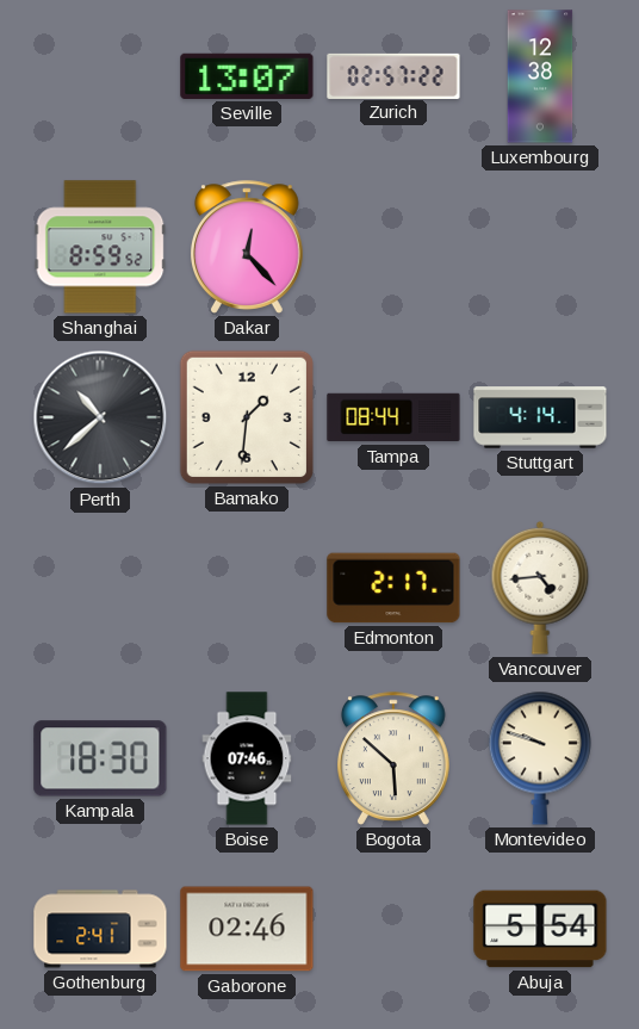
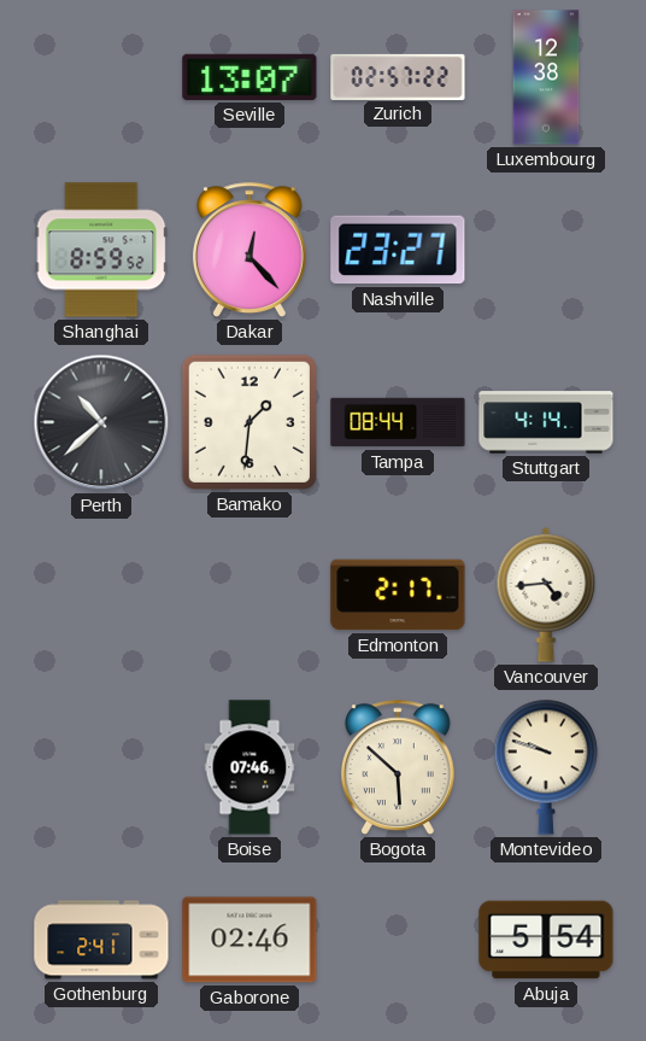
Nashville: none -> 23:27
Kampala: 18:30 -> none
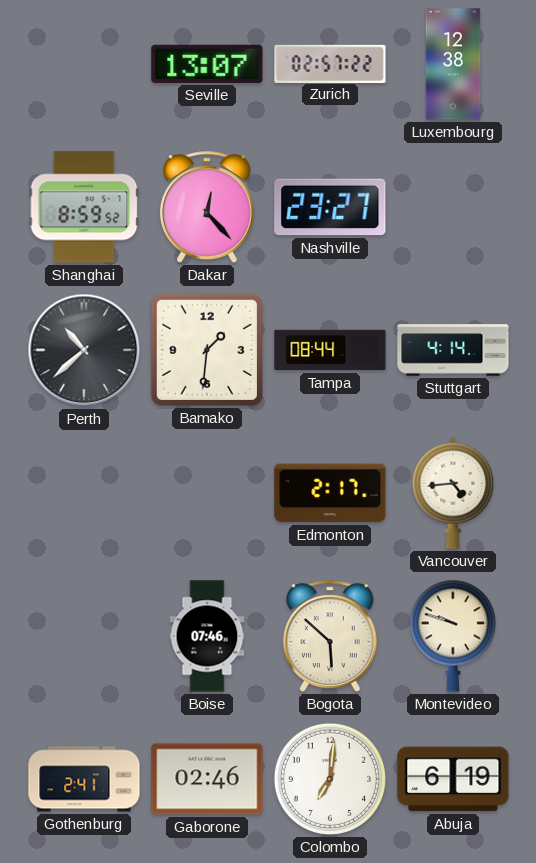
Colombo: none -> 7:01
Abuja: 5:54 -> 6:19
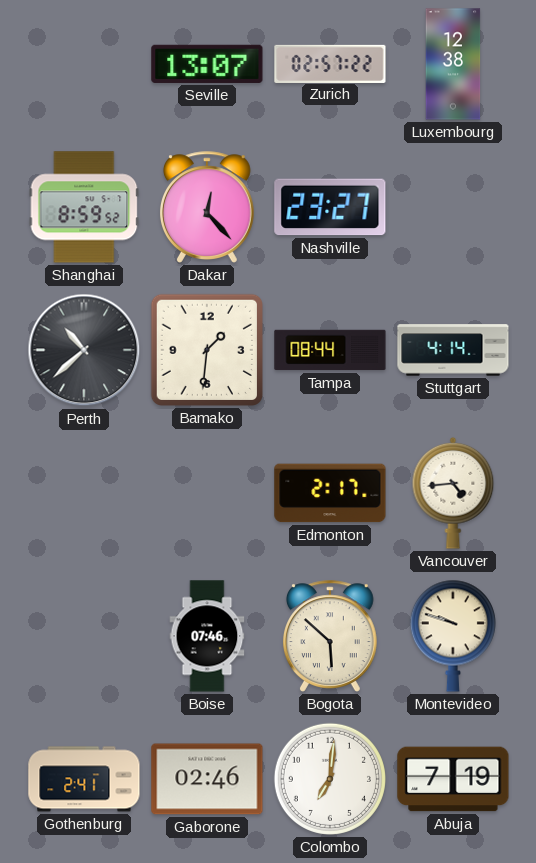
Abuja: 6:19 -> 7:19
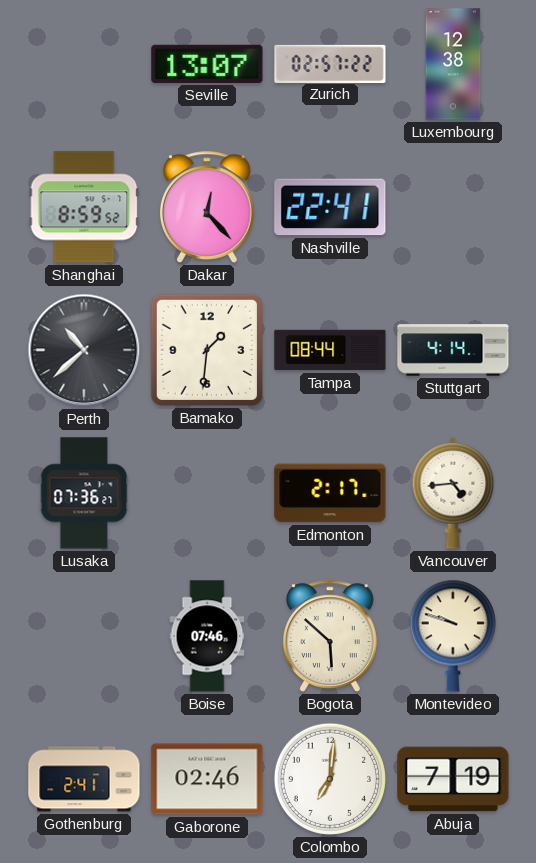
Nashville: 23:27 -> 22:41
Lusaka: none -> 07:36
